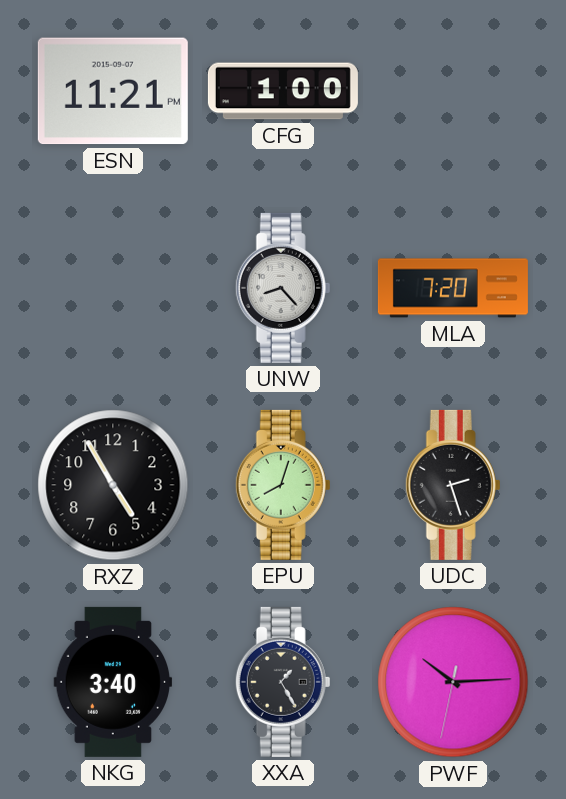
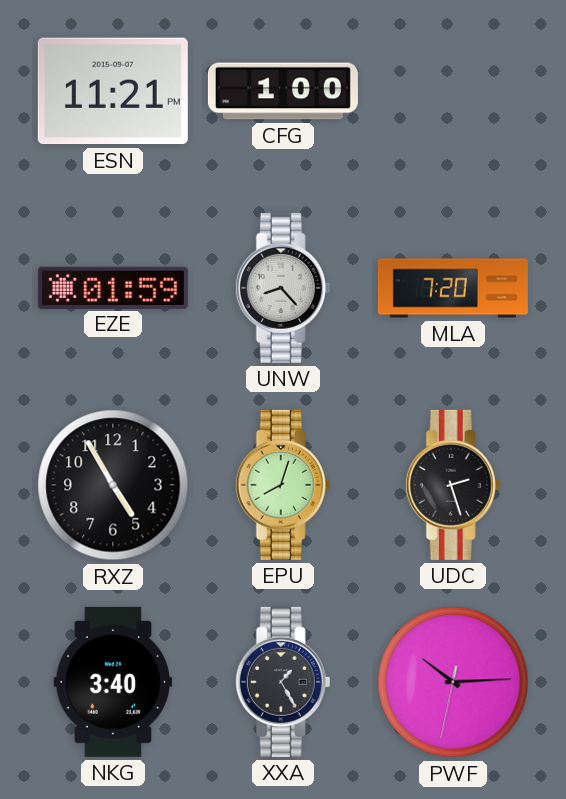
EZE: none -> 01:59
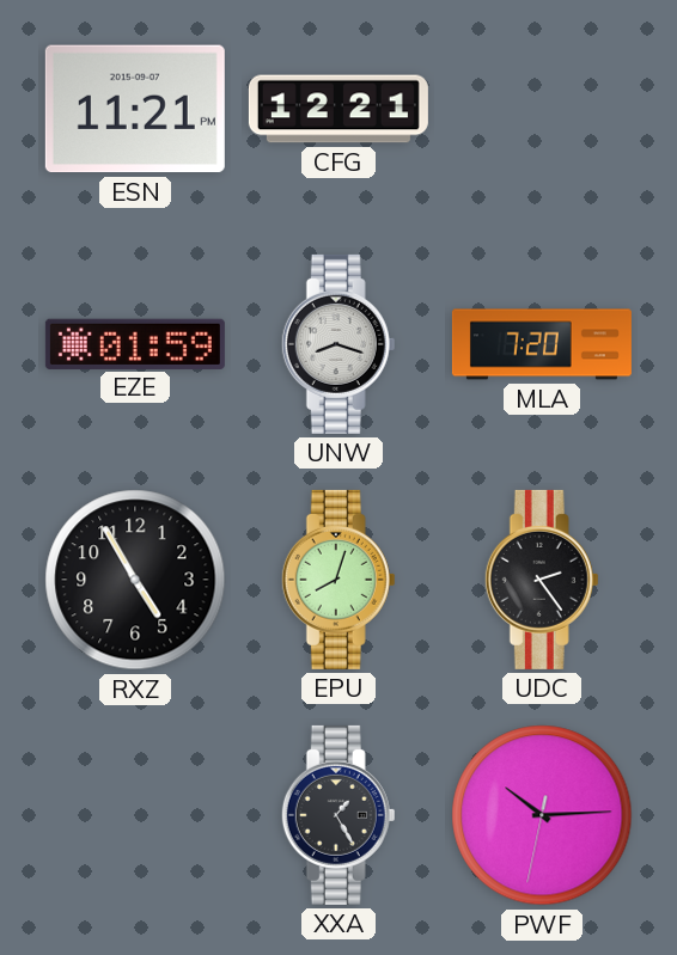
CFG: 1:00 -> 12:21
UNW: 8:23 -> 8:18
UDC: 2:27 -> 2:24
NKG: 3:40 -> none
